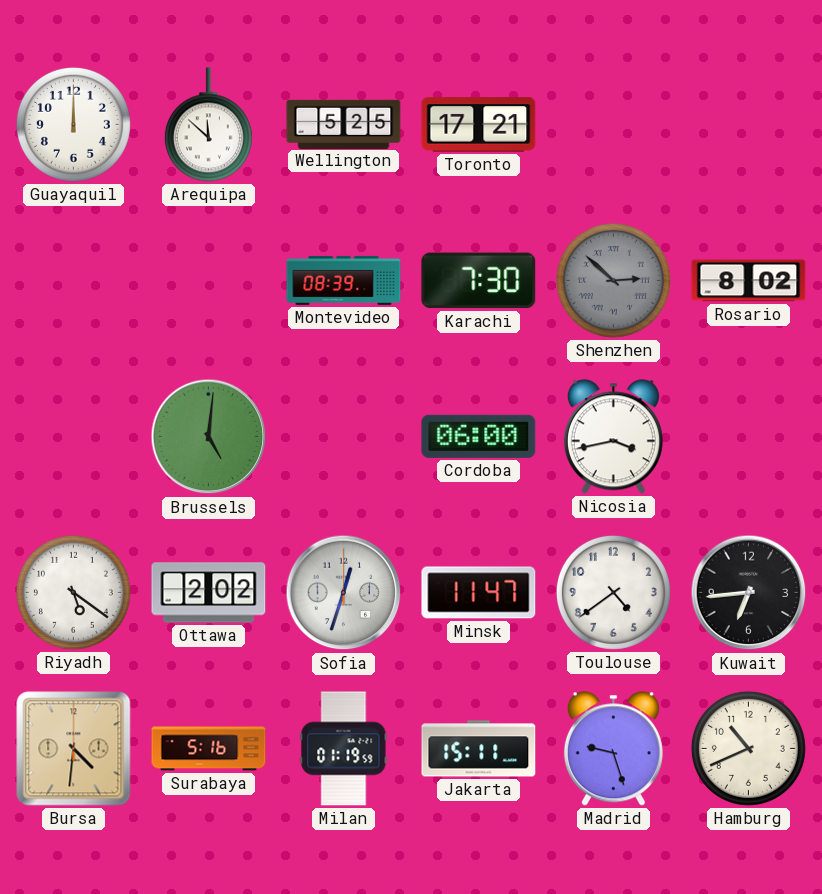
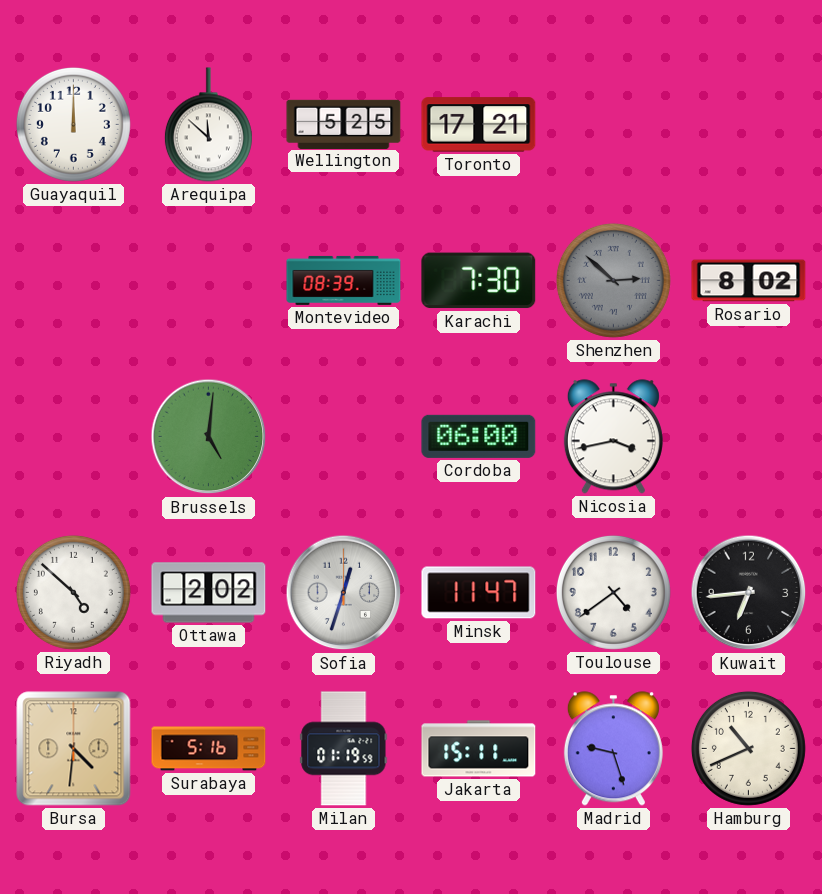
Riyadh: 5:21 -> 4:52
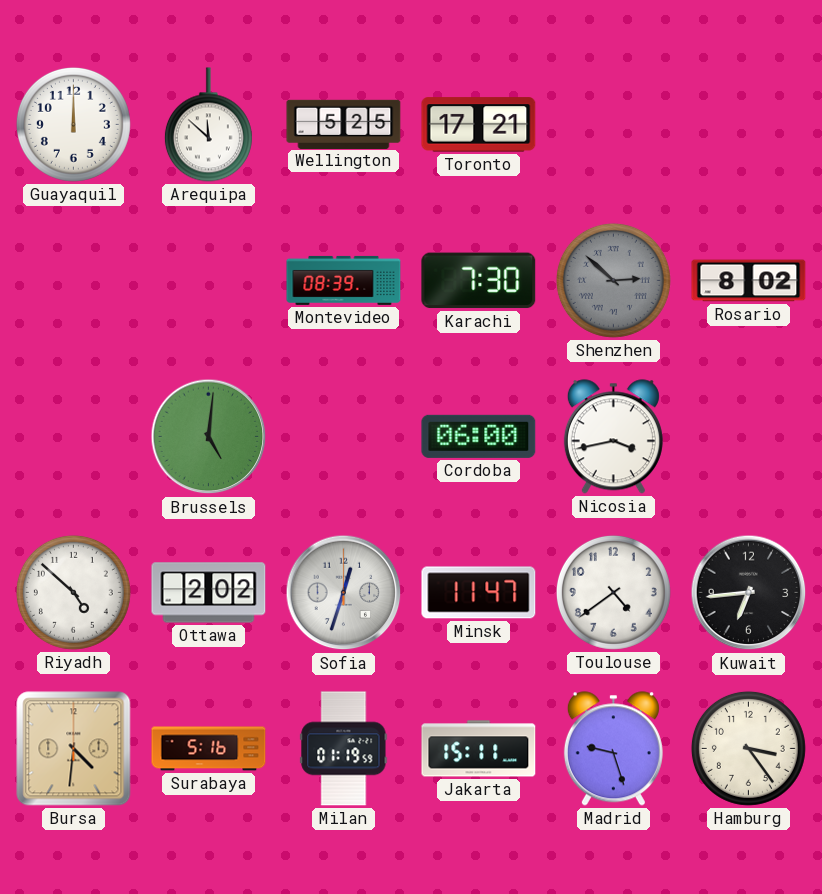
Hamburg: 10:41 -> 3:24
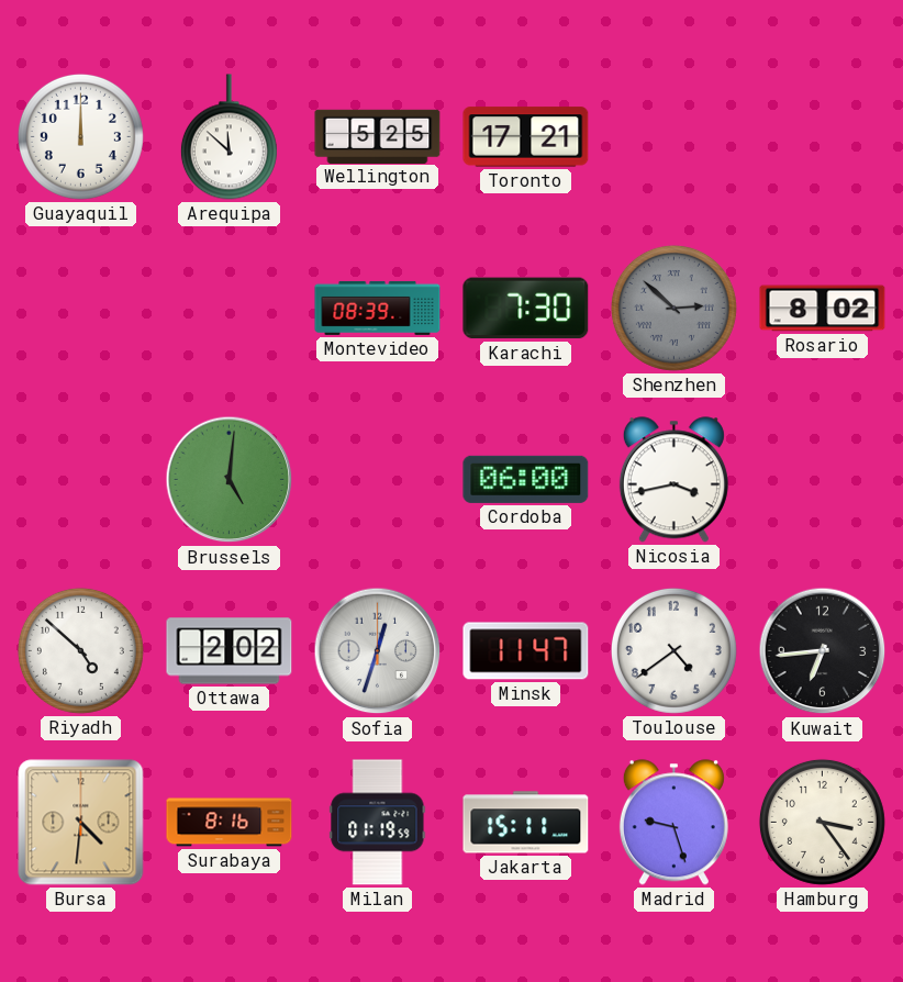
Surabaya: 5:16 -> 8:16
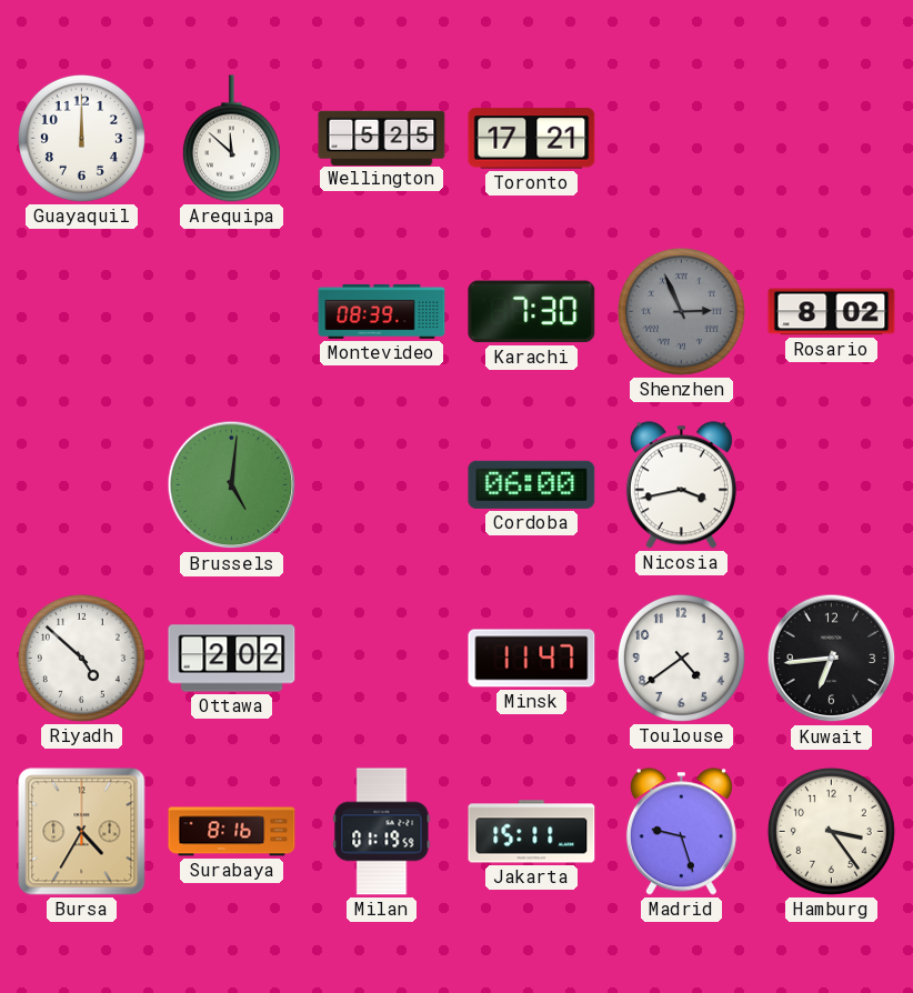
Shenzhen: 2:52 -> 2:56
Sofia: 12:33 -> none
Bursa: 4:31 -> 4:35
